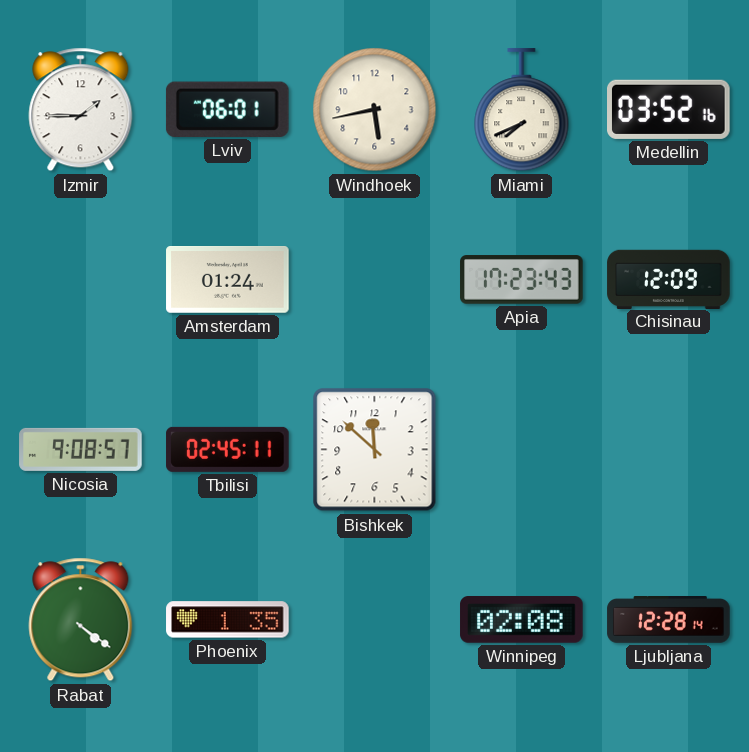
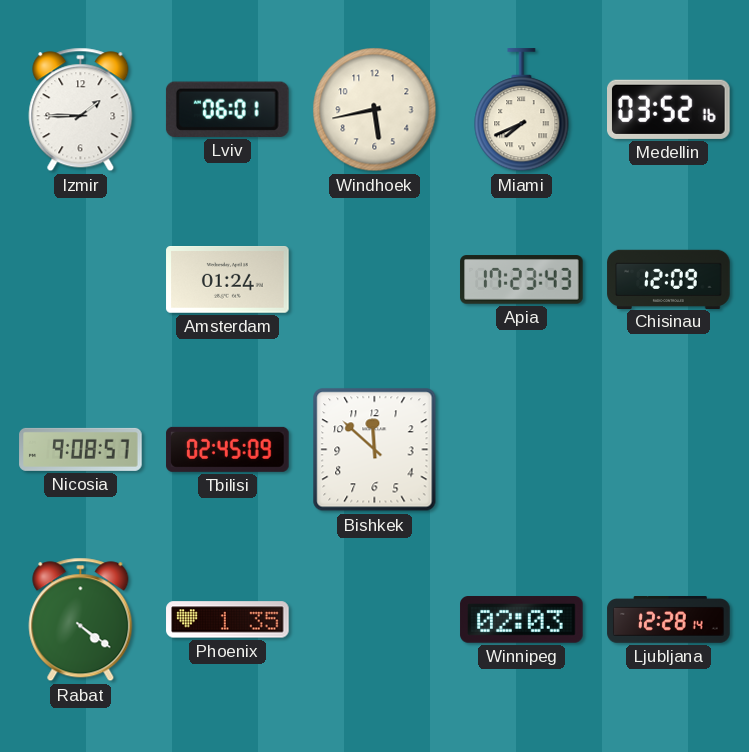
Tbilisi: 02:45:11 -> 02:45:09
Winnipeg: 02:08 -> 02:03
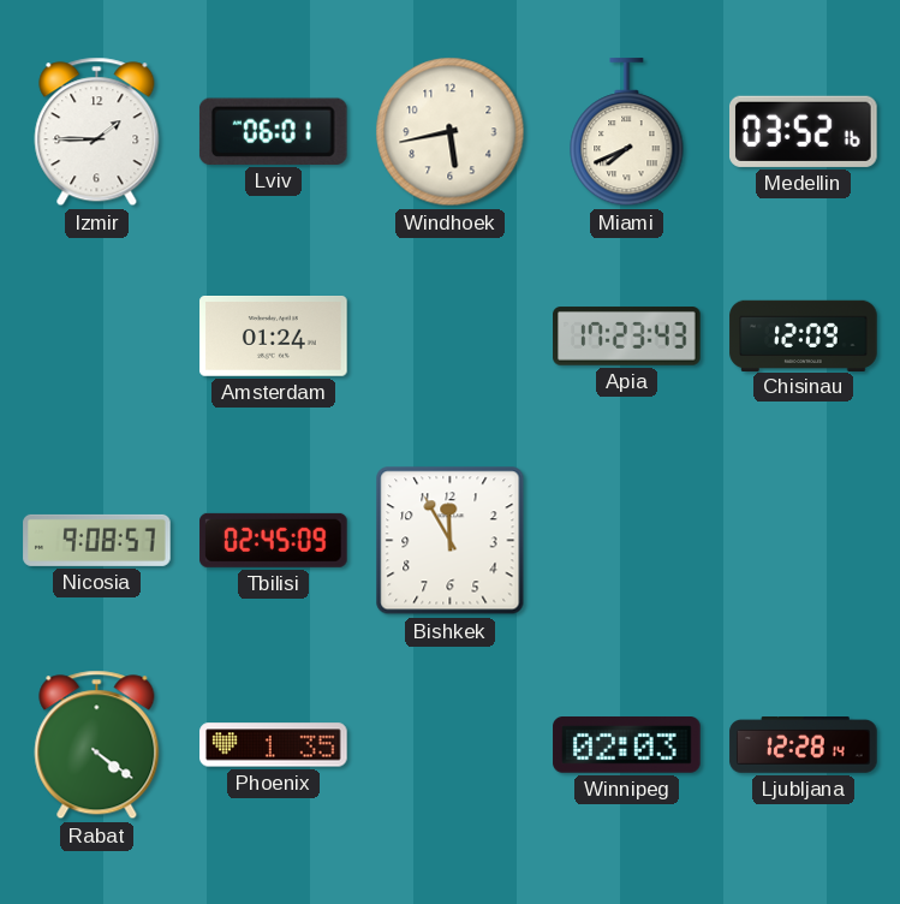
Bishkek: 11:52 -> 11:55
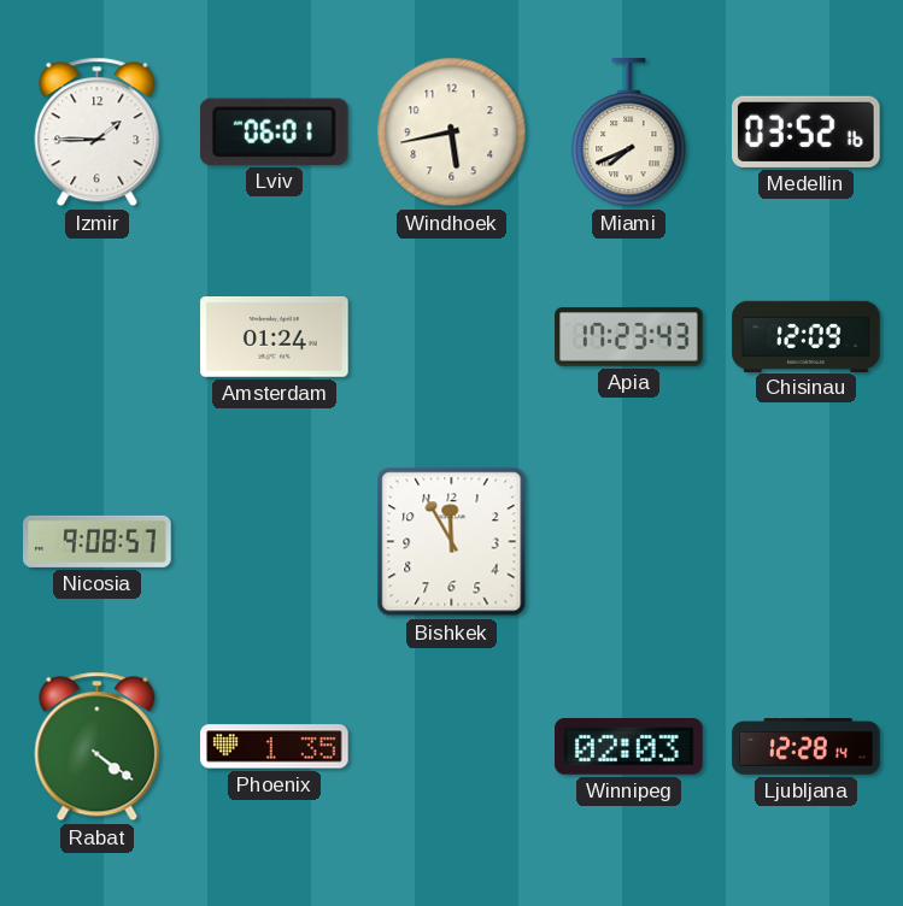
Tbilisi: 02:45 -> none
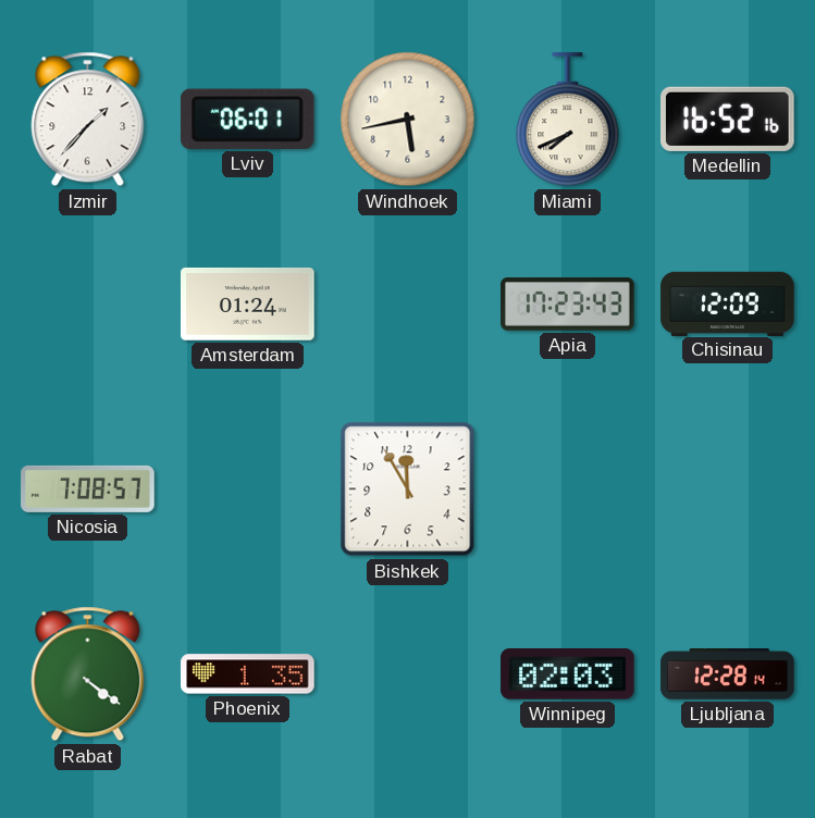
Izmir: 1:45 -> 1:37
Medellin: 03:52 -> 16:52
Nicosia: 9:08 -> 7:08
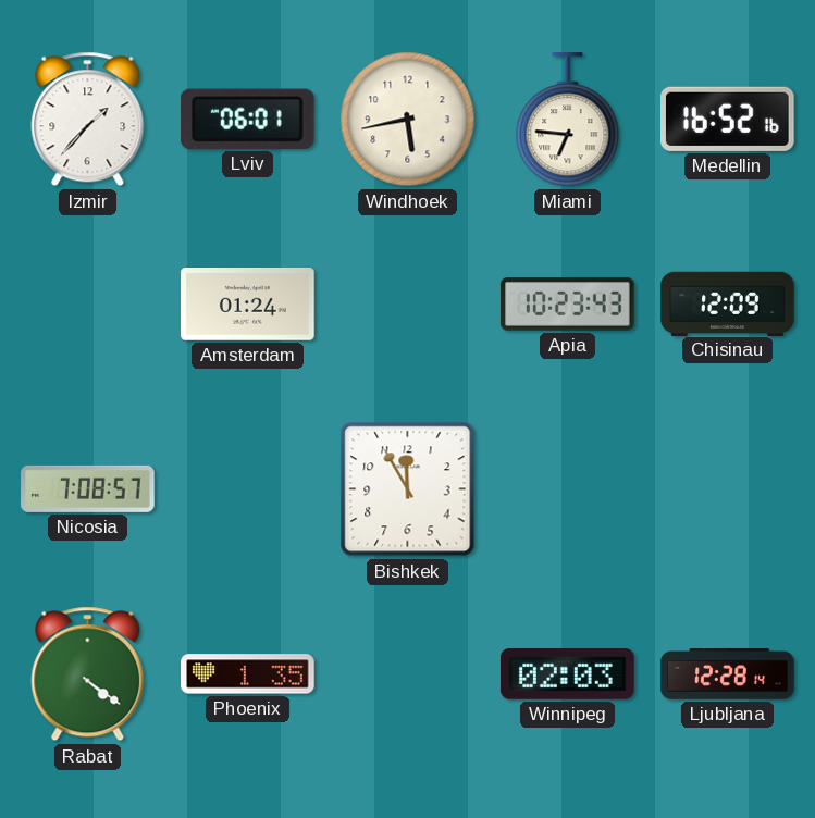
Miami: 7:41 -> 6:46
Apia: 17:23 -> 10:23
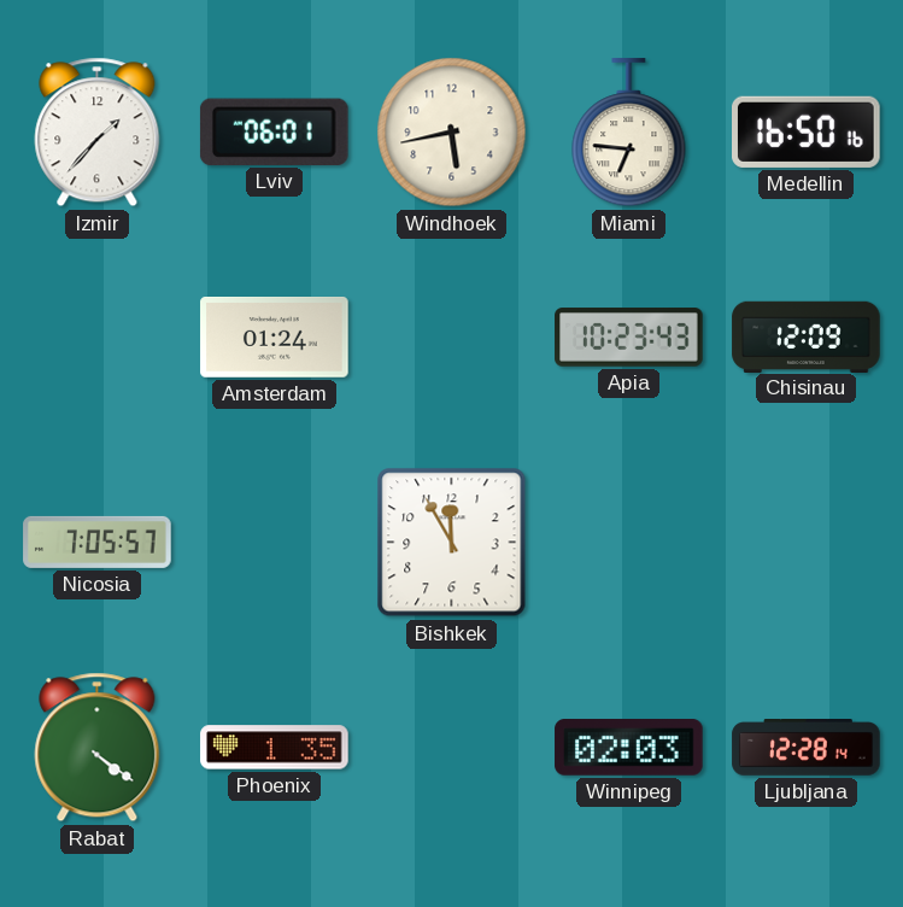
Medellin: 16:52 -> 16:50
Nicosia: 7:08 -> 7:05
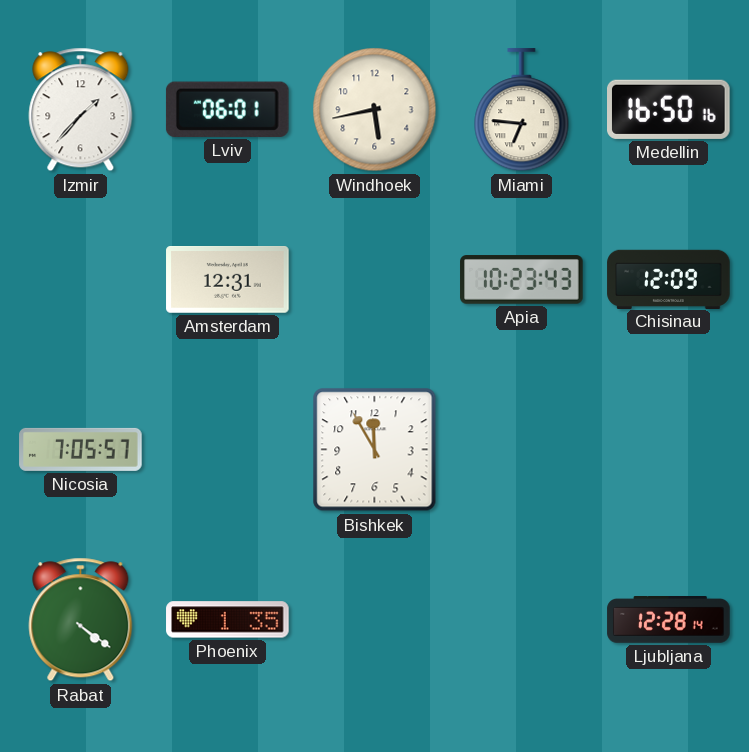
Amsterdam: 01:24 -> 12:31
Winnipeg: 02:03 -> none
